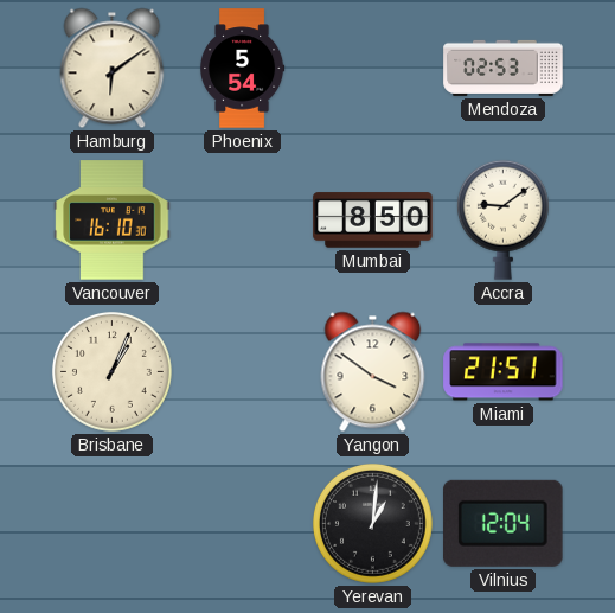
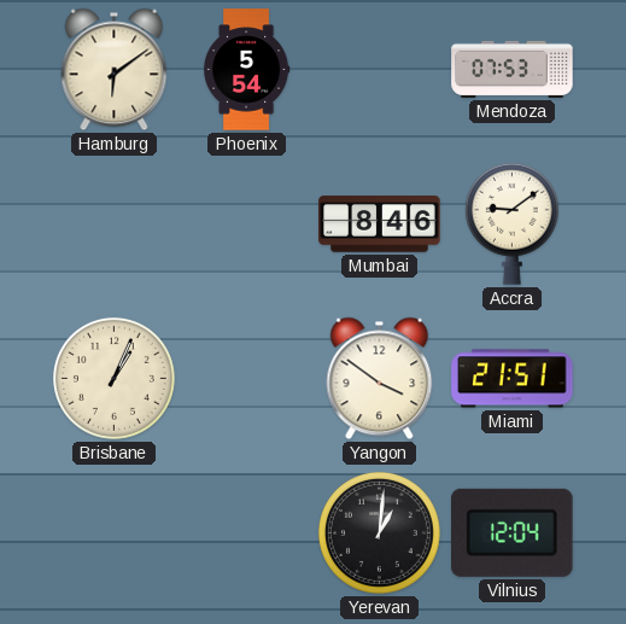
Mendoza: 02:53 -> 07:53
Vancouver: 16:10 -> none
Mumbai: 8:50 -> 8:46
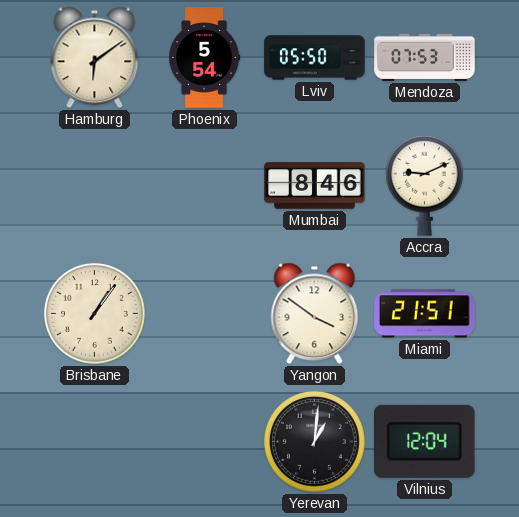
Lviv: none -> 05:50
Accra: 9:09 -> 9:11
Brisbane: 1:04 -> 1:06
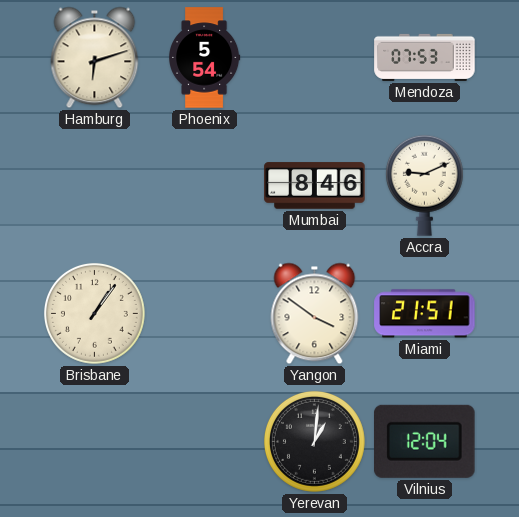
Hamburg: 6:09 -> 6:12
Lviv: 05:50 -> none
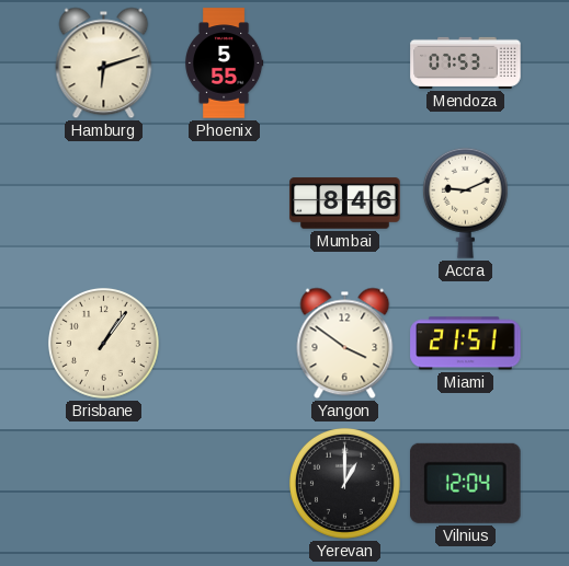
Phoenix: 5:54 -> 5:55
Yerevan: 1:01 -> 1:00
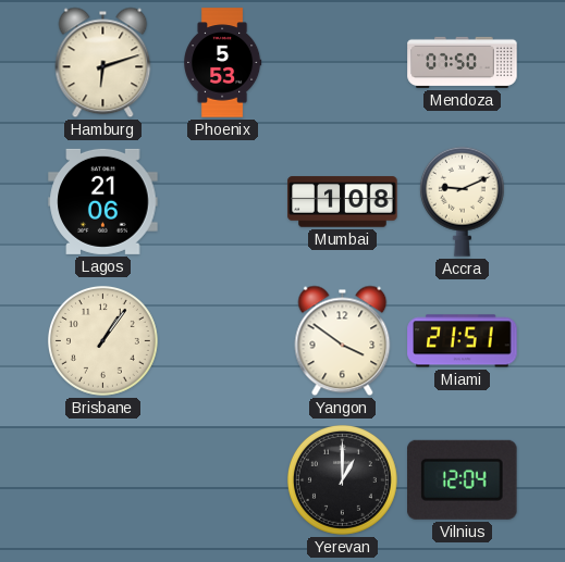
Phoenix: 5:55 -> 5:53
Mendoza: 07:53 -> 07:50
Lagos: none -> 21:06
Mumbai: 8:46 -> 1:08
